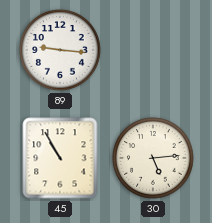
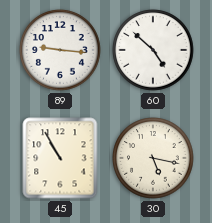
60: none -> 4:52
30: 5:14 -> 5:17
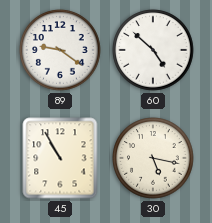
89: 9:16 -> 9:21
